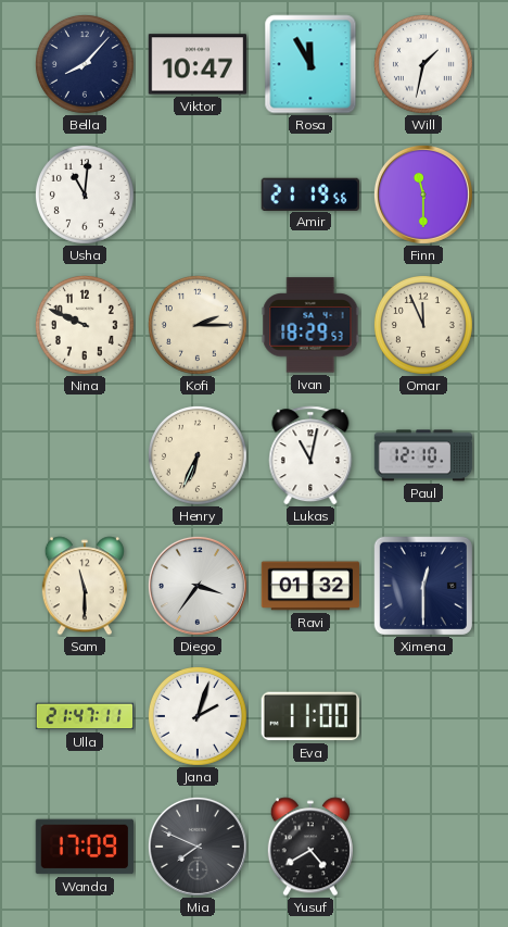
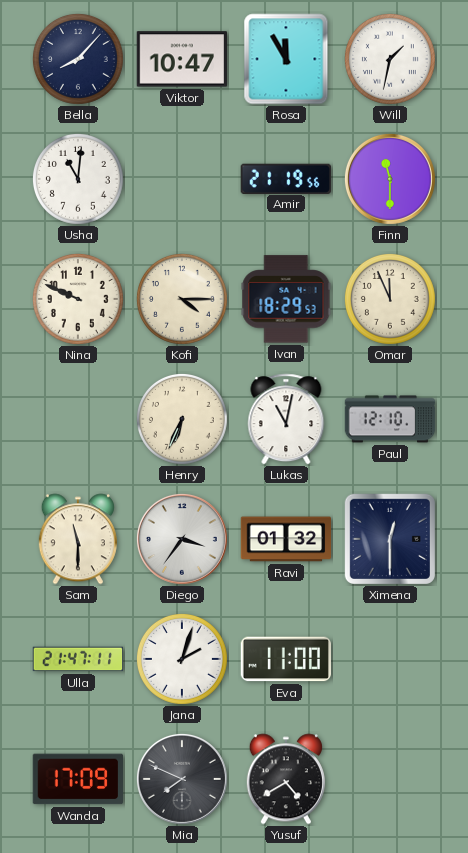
Kofi: 2:15 -> 4:15
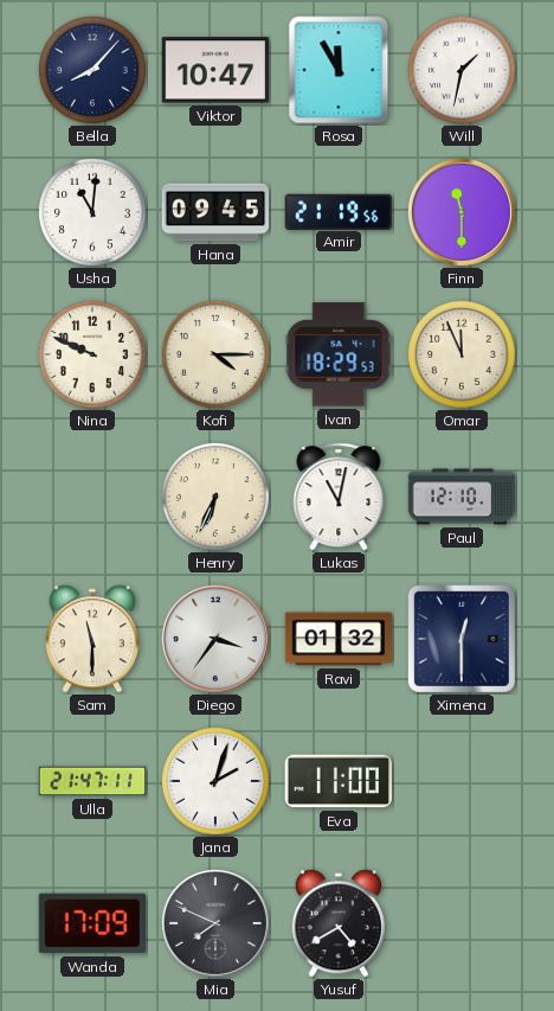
Hana: none -> 09:45
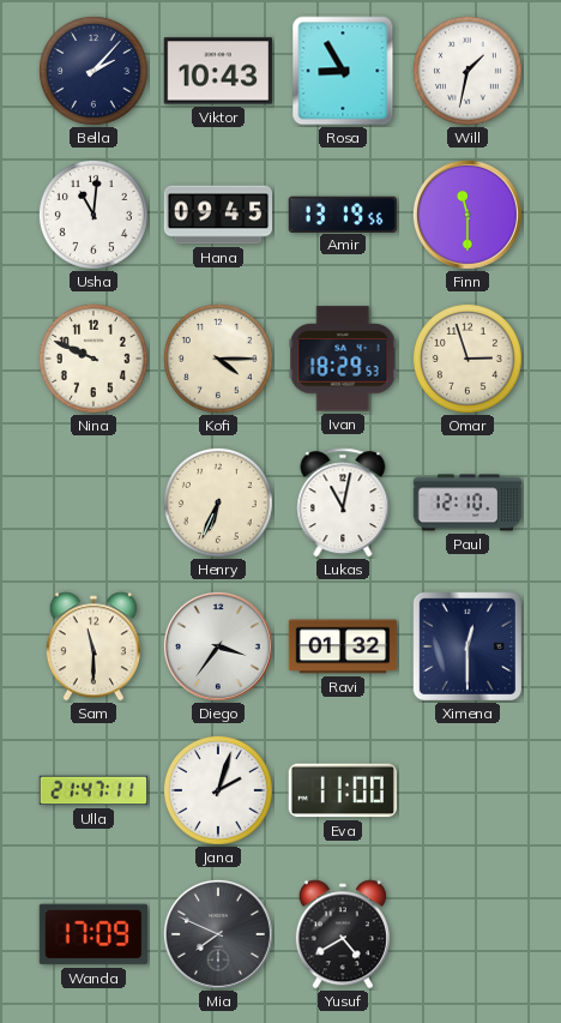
Bella: 8:07 -> 2:07
Viktor: 10:47 -> 10:43
Rosa: 11:55 -> 8:55
Amir: 21:19 -> 13:19
Omar: 11:56 -> 2:57
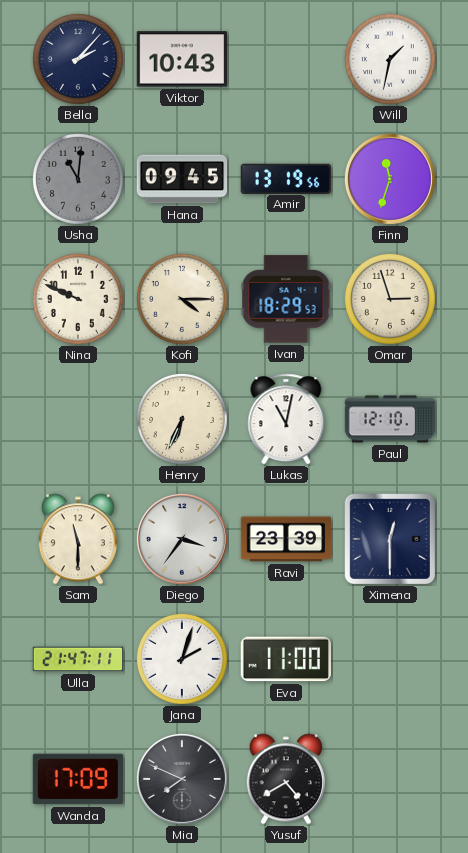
Rosa: 8:55 -> none
Usha dial: white -> grey
Finn: 11:30 -> 11:33
Ravi: 01:32 -> 23:39
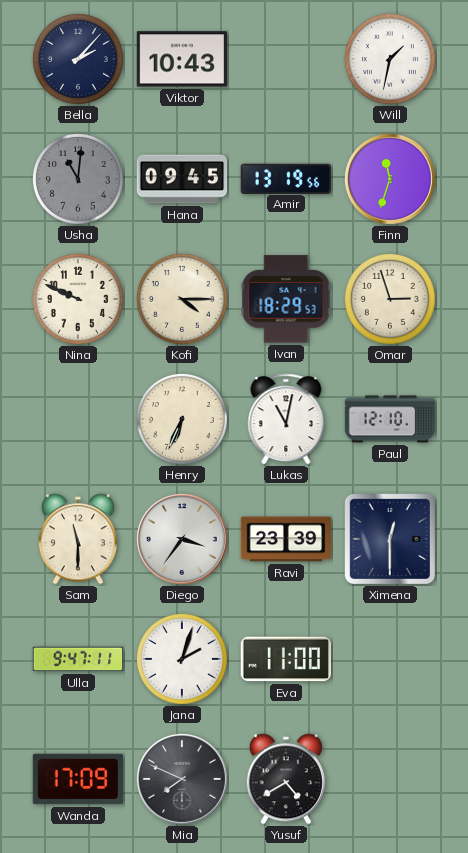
Ulla: 21:47 -> 9:47
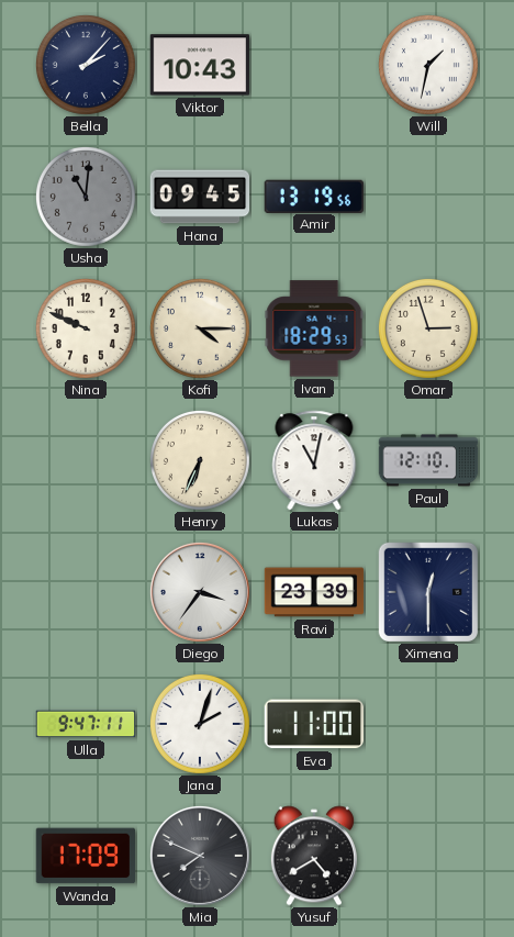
Finn: 11:33 -> none
Sam: 11:30 -> none
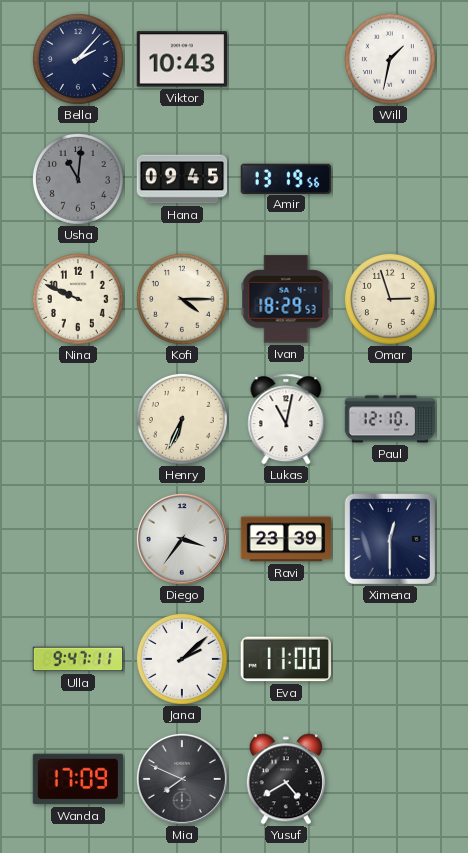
Jana: 2:03 -> 2:08
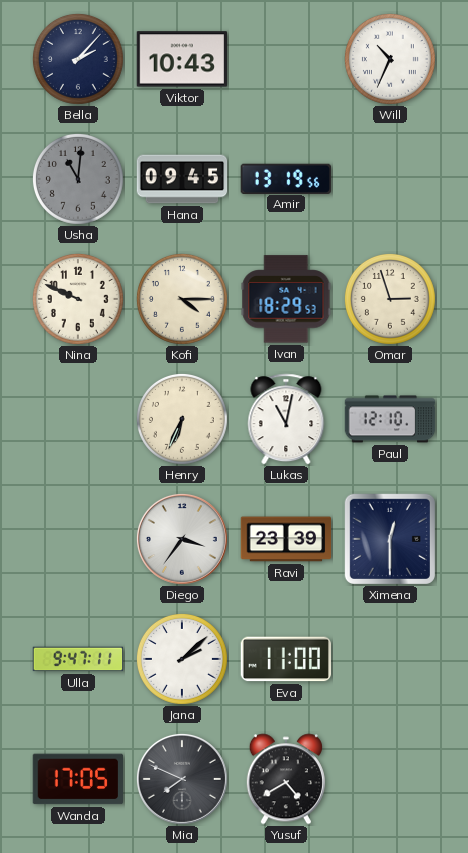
Will: 1:32 -> 10:34
Wanda: 17:09 -> 17:05
